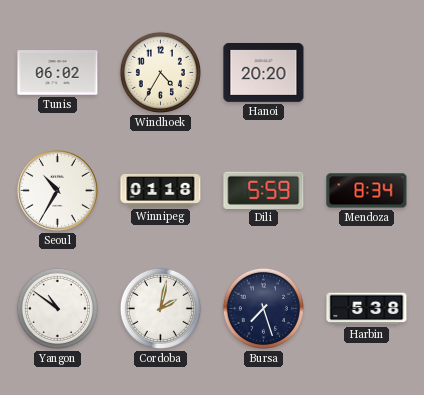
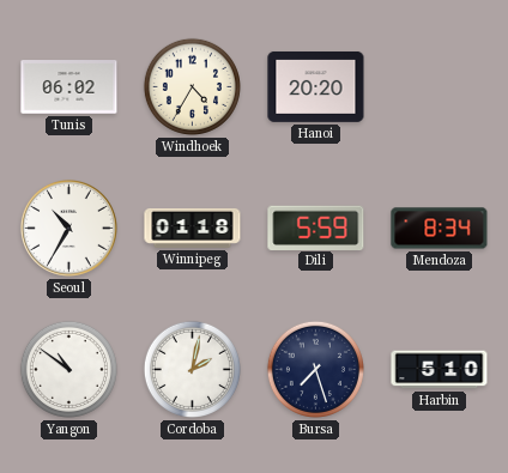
Harbin: 5:38 -> 5:10
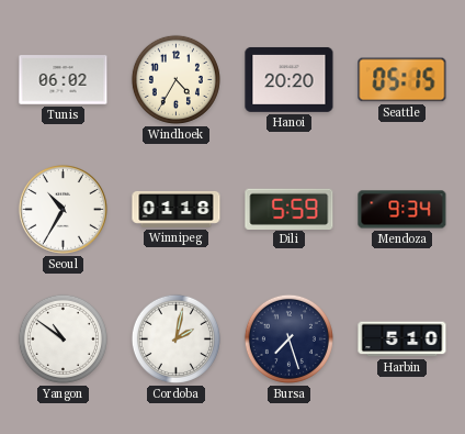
Seattle: none -> 05:15
Mendoza: 8:34 -> 9:34
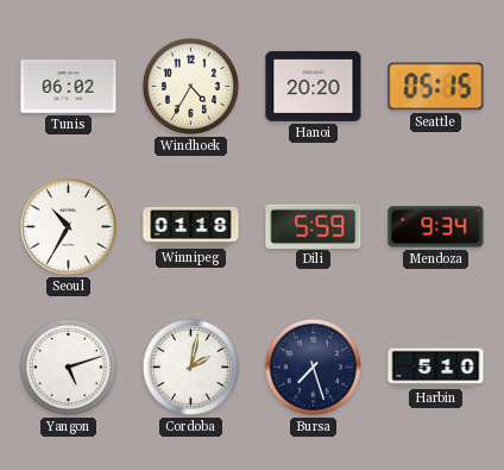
Yangon: 10:51 -> 5:12
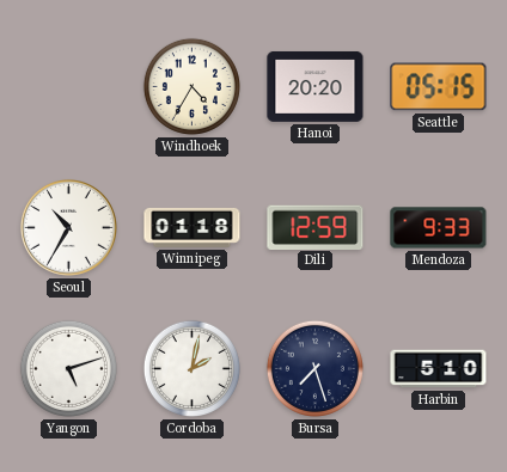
Tunis: 06:02 -> none
Dili: 5:59 -> 12:59
Mendoza: 9:34 -> 9:33
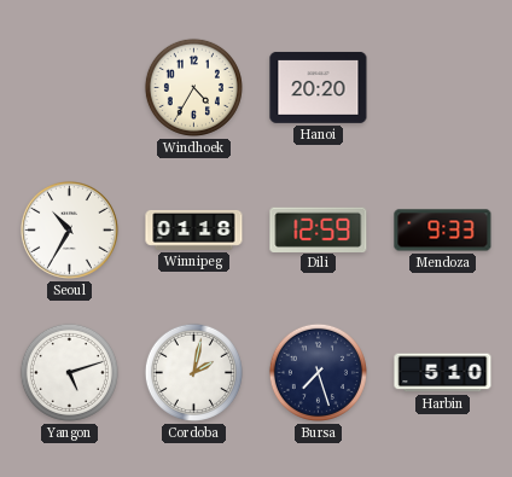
Seattle: 05:15 -> none
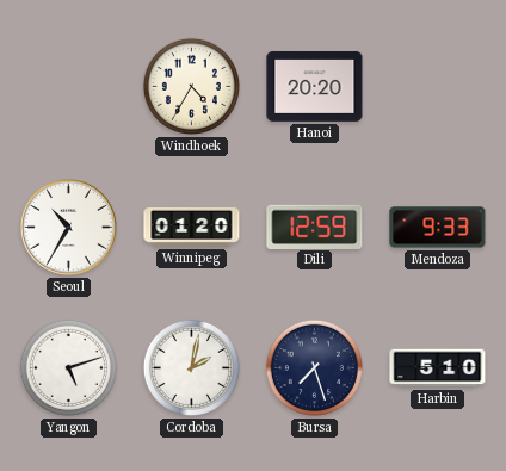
Winnipeg: 01:18 -> 01:20
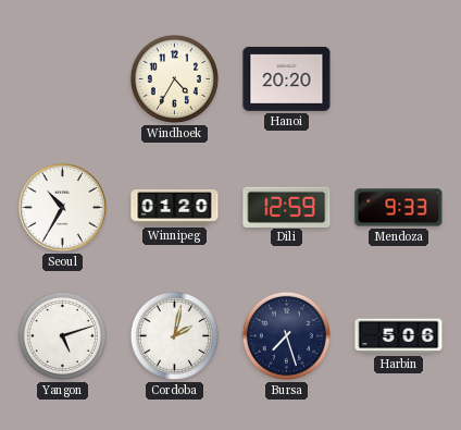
Harbin: 5:10 -> 5:06
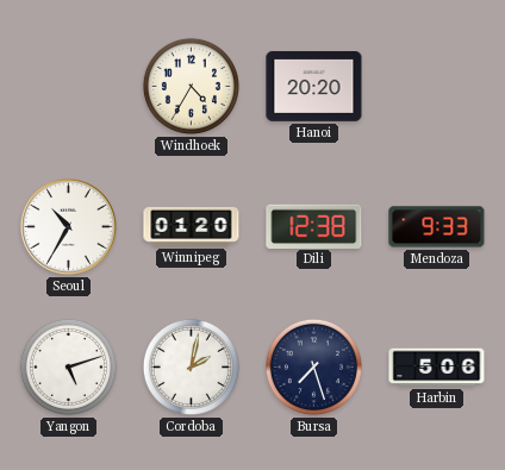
Dili: 12:59 -> 12:38
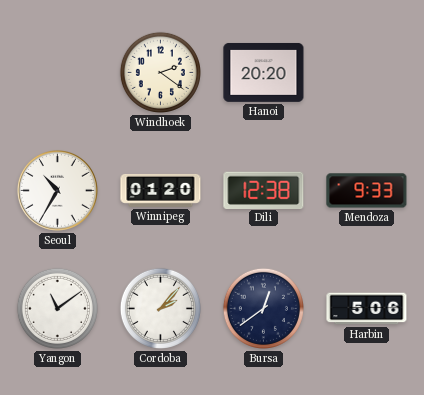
Windhoek: 4:35 -> 2:21
Yangon: 5:12 -> 11:09
Cordoba: 2:02 -> 2:07
Bursa: 7:27 -> 12:39
